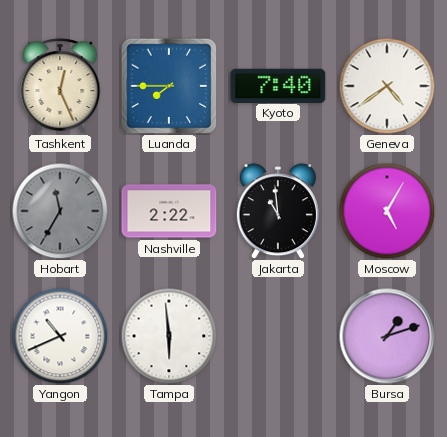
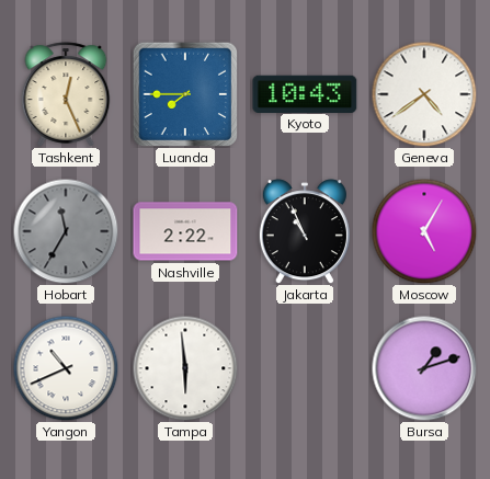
Kyoto: 7:40 -> 10:43
Jakarta: 10:59 -> 10:56
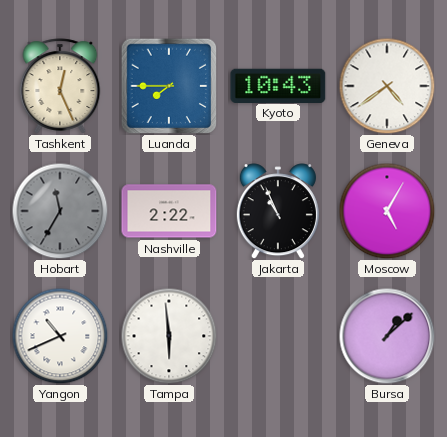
Bursa: 1:12 -> 1:08
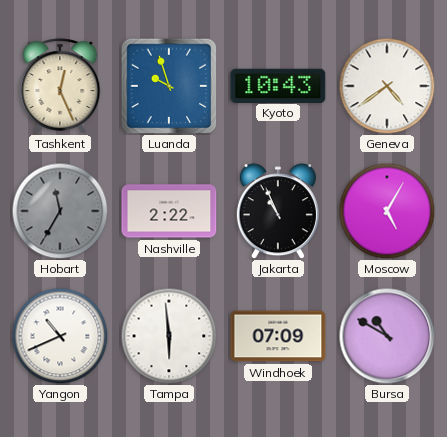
Luanda: 7:45 -> 9:57
Windhoek: none -> 07:09
Bursa: 1:08 -> 10:50
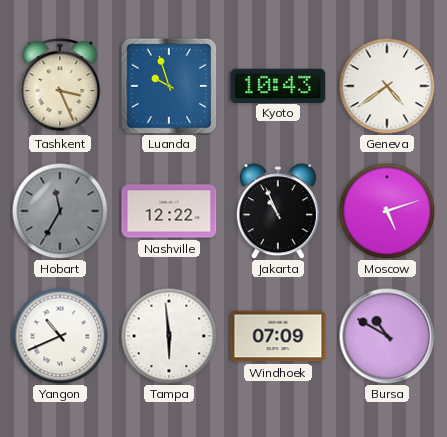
Tashkent: 12:26 -> 3:26
Nashville: 2:22 -> 12:22
Moscow: 5:05 -> 5:12
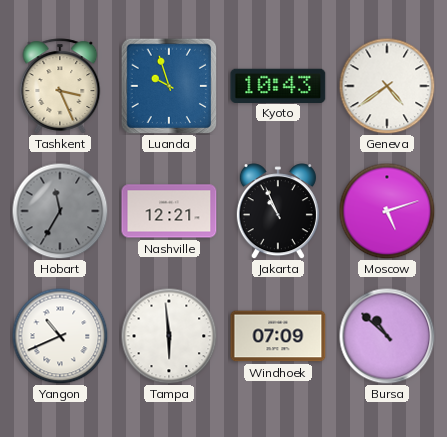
Nashville: 12:22 -> 12:21
Bursa: 10:50 -> 10:52
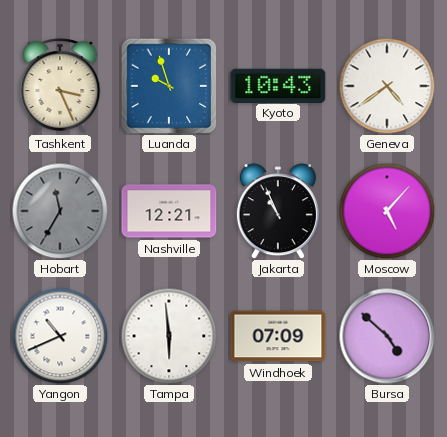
Moscow: 5:12 -> 5:07
Bursa: 10:52 -> 4:52
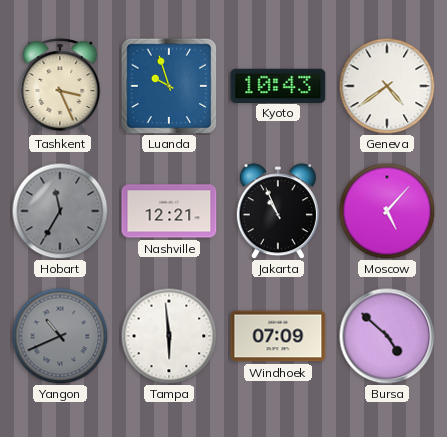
Yangon dial: white -> grey
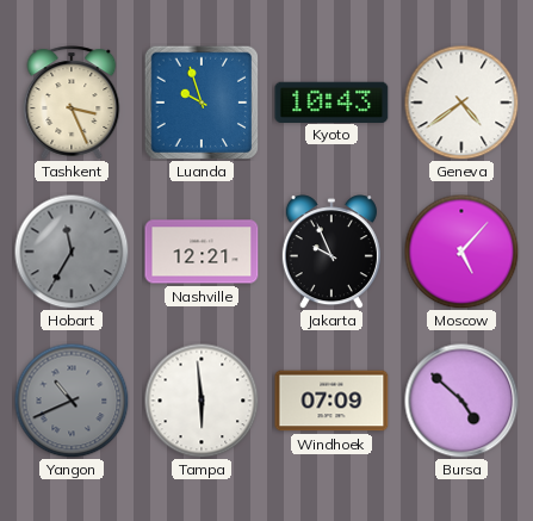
Jakarta: 10:56 -> 9:56
